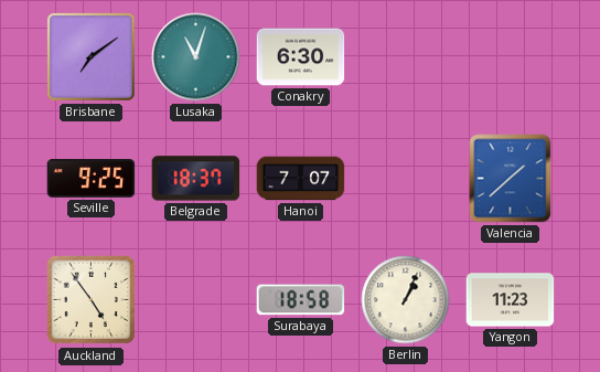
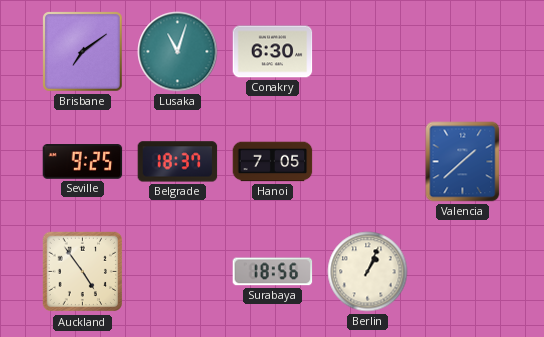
Hanoi: 7:07 -> 7:05
Surabaya: 18:58 -> 18:56
Yangon: 11:23 -> none
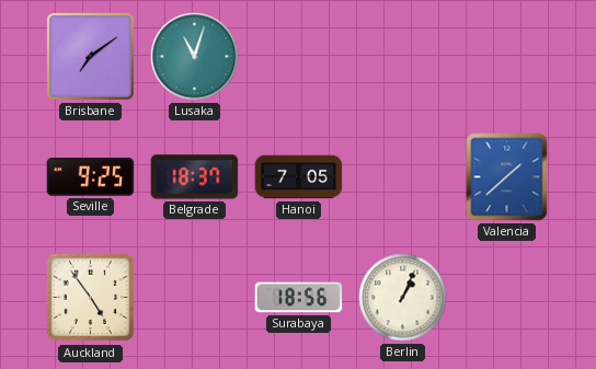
Conakry: 6:30 -> none
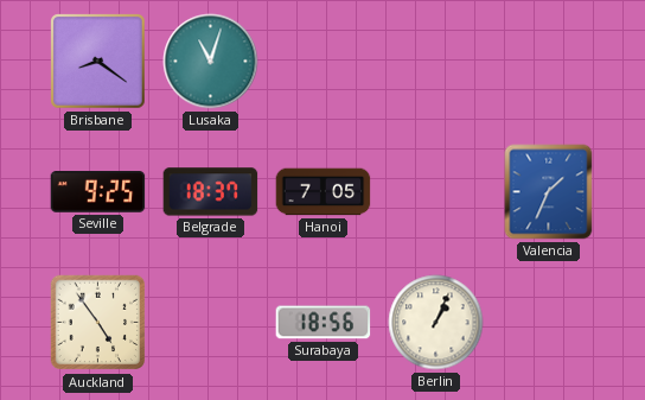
Brisbane: 7:09 -> 8:21
Valencia: 1:38 -> 1:34
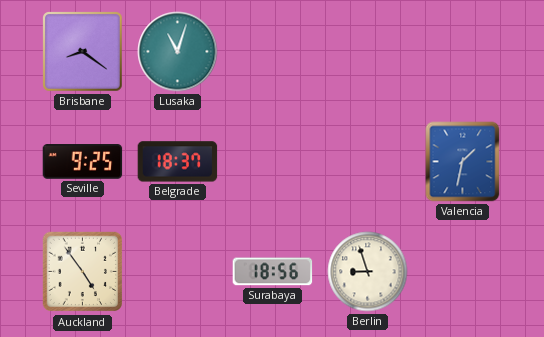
Hanoi: 7:05 -> none
Valencia: 1:34 -> 1:32
Berlin: 1:04 -> 8:57
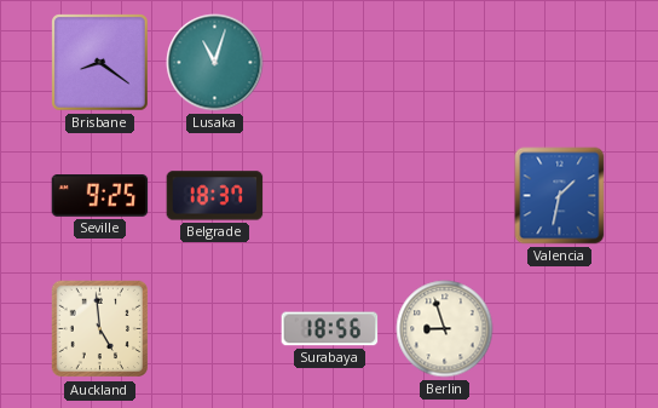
Auckland: 4:54 -> 4:59
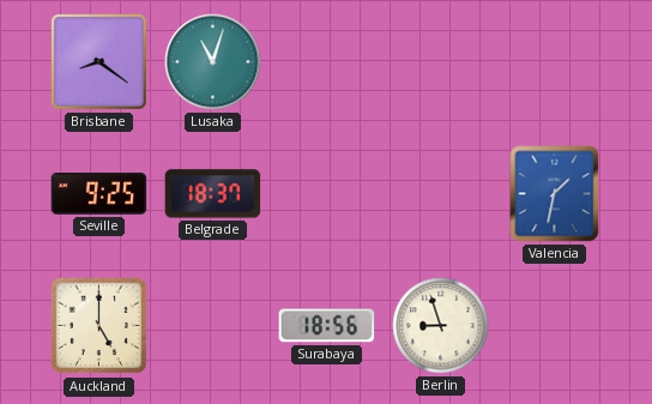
Auckland: 4:59 -> 5:00
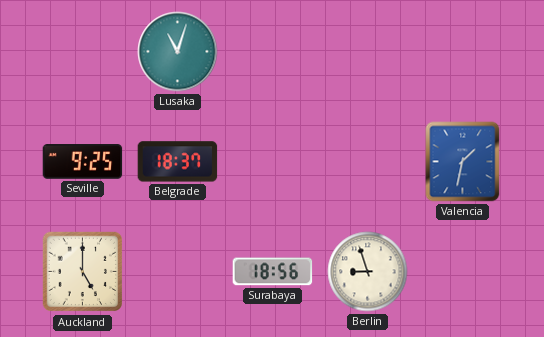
Brisbane: 8:21 -> none
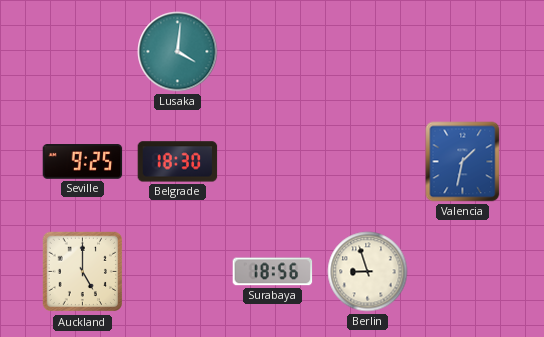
Lusaka: 11:03 -> 4:01
Belgrade: 18:37 -> 18:30
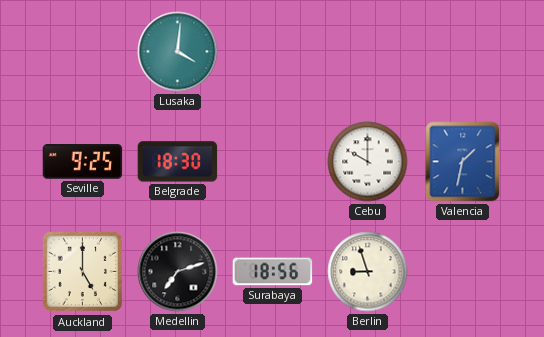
Cebu: none -> 10:00
Medellin: none -> 7:12
